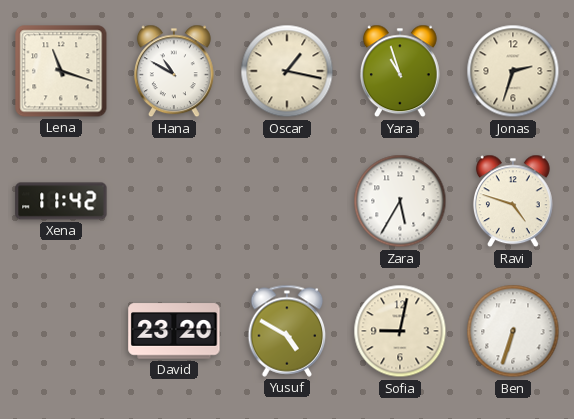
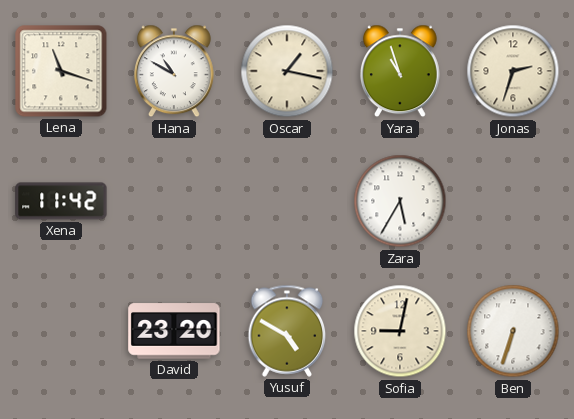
Ravi: 4:48 -> none
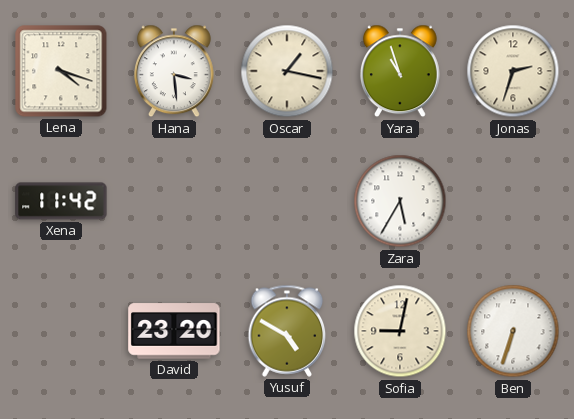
Lena: 11:18 -> 4:18
Hana: 10:50 -> 3:29
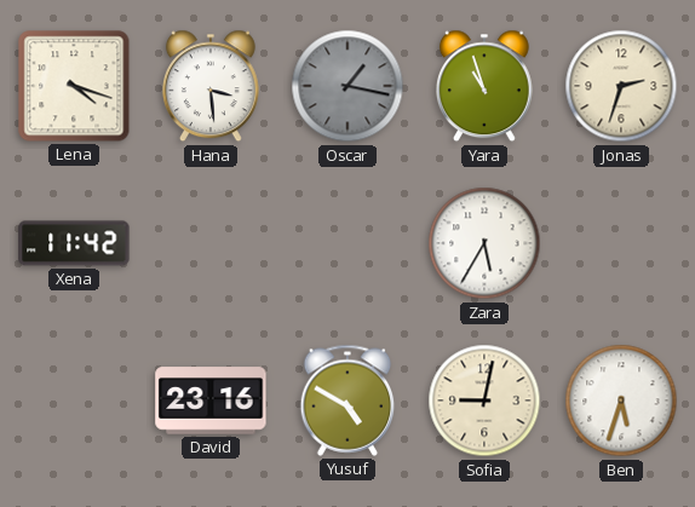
Oscar dial: cream -> grey
David: 23:20 -> 23:16
Ben: 6:33 -> 5:33
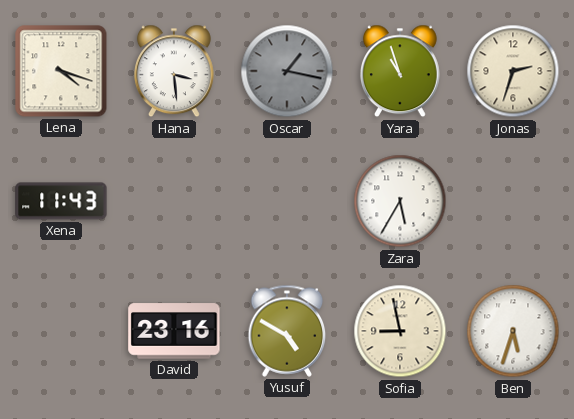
Xena: 11:42 -> 11:43
Sofia: 9:02 -> 8:58
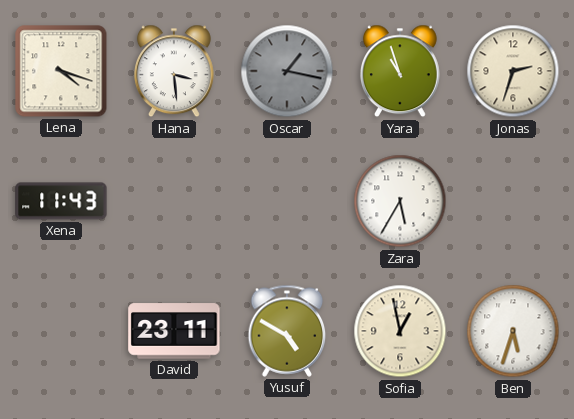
David: 23:16 -> 23:11
Sofia: 8:58 -> 12:58
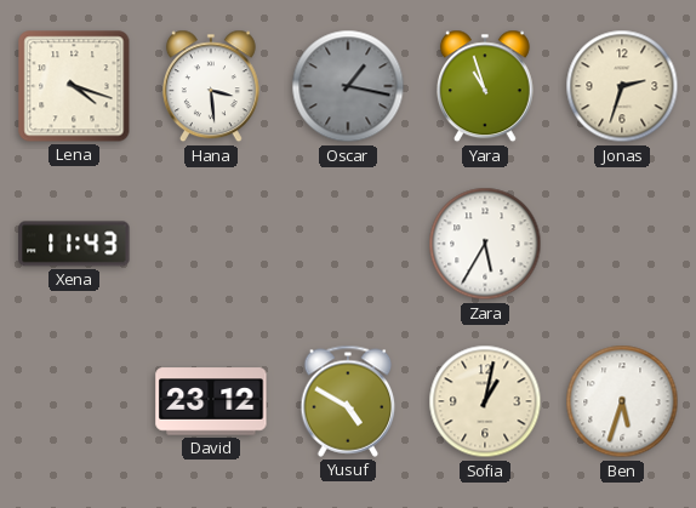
David: 23:11 -> 23:12
Sofia: 12:58 -> 1:02
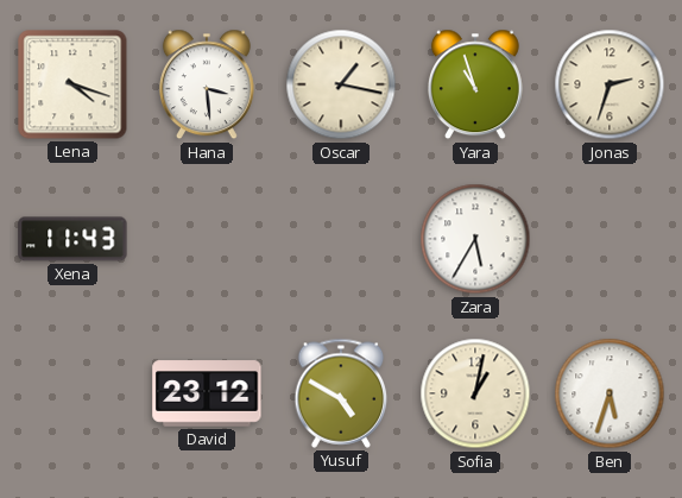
Oscar dial: grey -> cream
